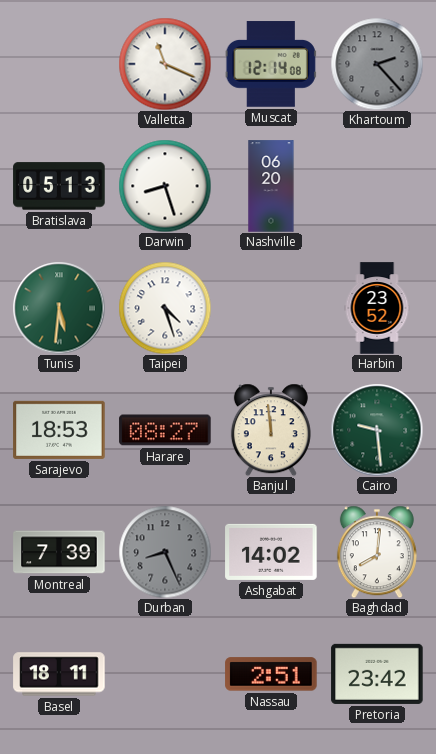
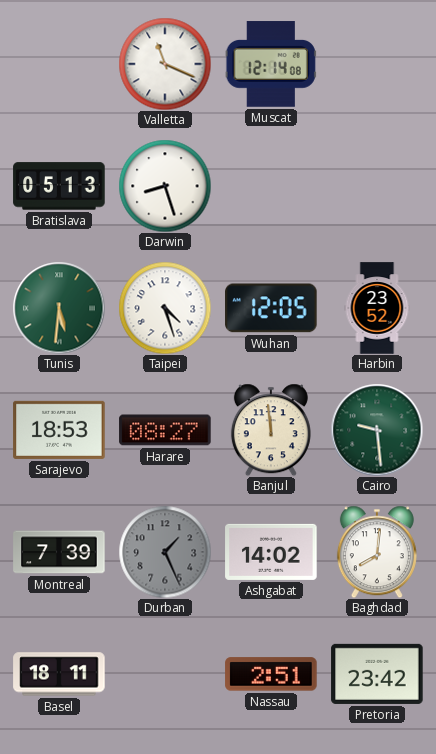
Khartoum: 2:23 -> none
Nashville: 06:20 -> none
Wuhan: none -> 12:05
Durban: 8:26 -> 1:26
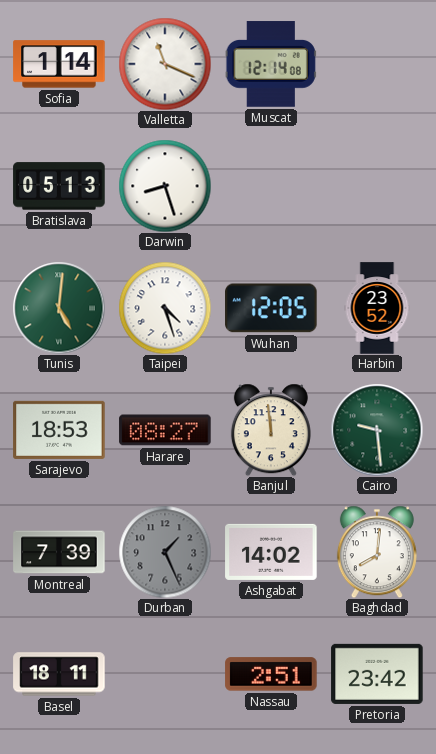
Sofia: none -> 1:14
Tunis: 5:31 -> 5:01
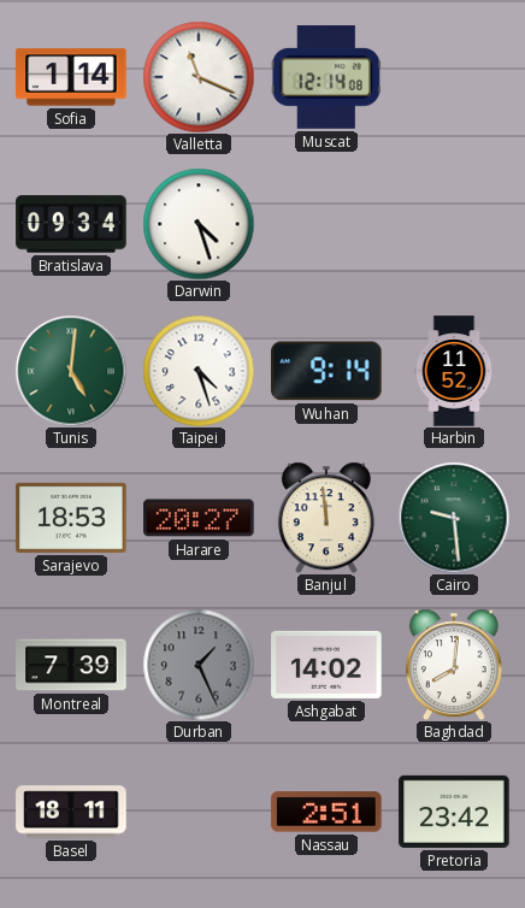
Bratislava: 05:13 -> 09:34
Darwin: 8:27 -> 4:27
Wuhan: 12:05 -> 9:14
Harbin: 23:52 -> 11:52
Harare: 08:27 -> 20:27
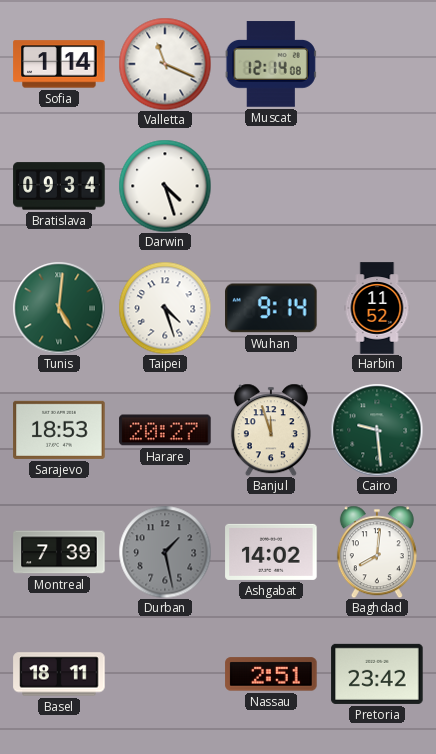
Banjul: 11:59 -> 11:57
Durban: 1:26 -> 1:28
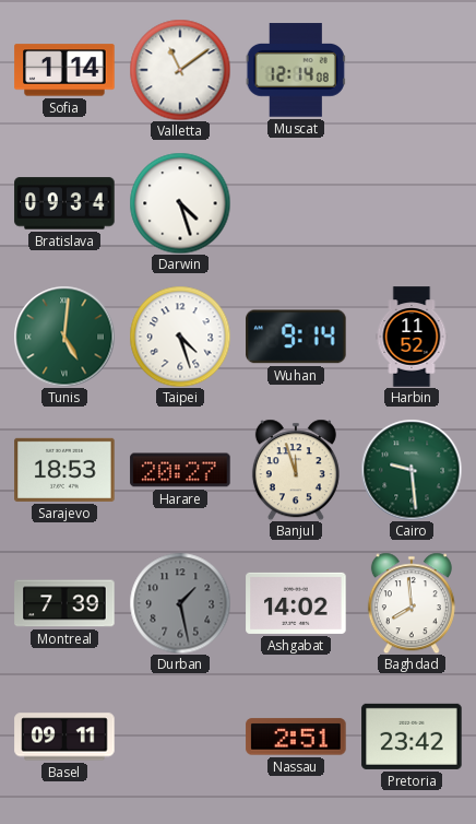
Valletta: 11:19 -> 11:09
Baghdad: 8:01 -> 7:59
Basel: 18:11 -> 09:11
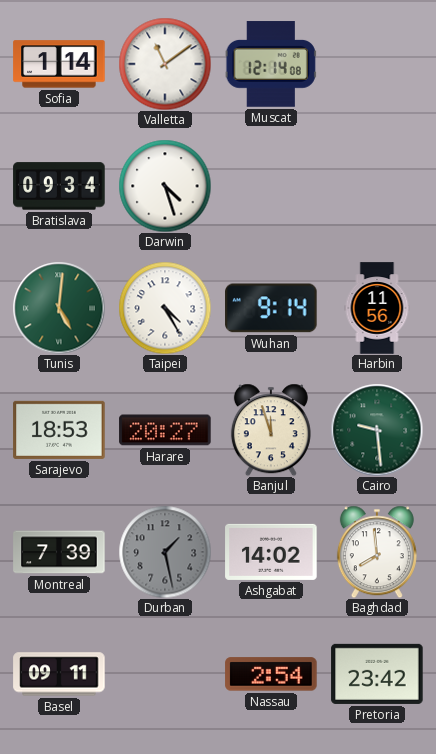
Taipei: 4:27 -> 4:25
Harbin: 11:52 -> 11:56
Nassau: 2:51 -> 2:54
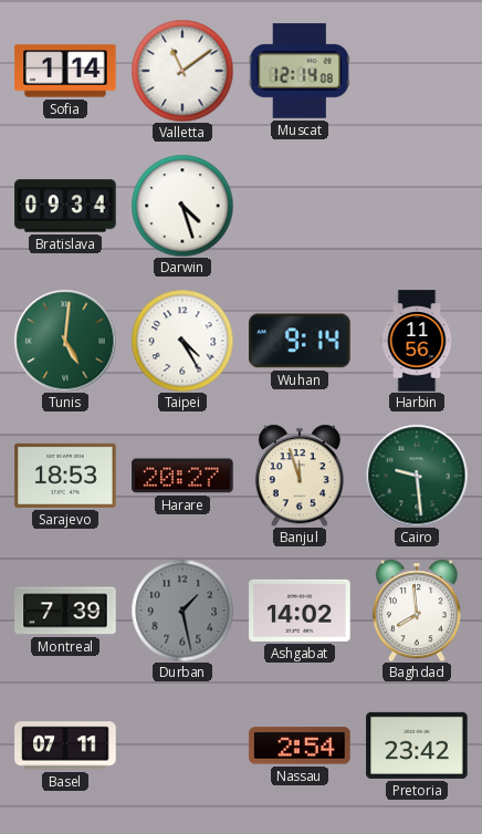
Basel: 09:11 -> 07:11
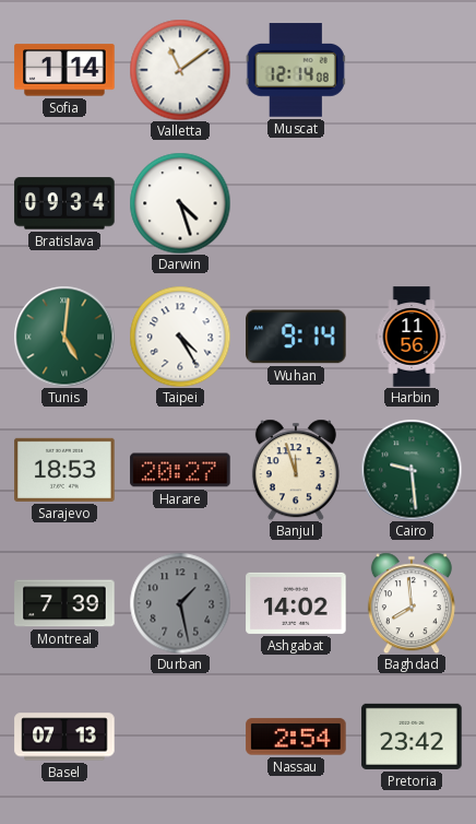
Basel: 07:11 -> 07:13
